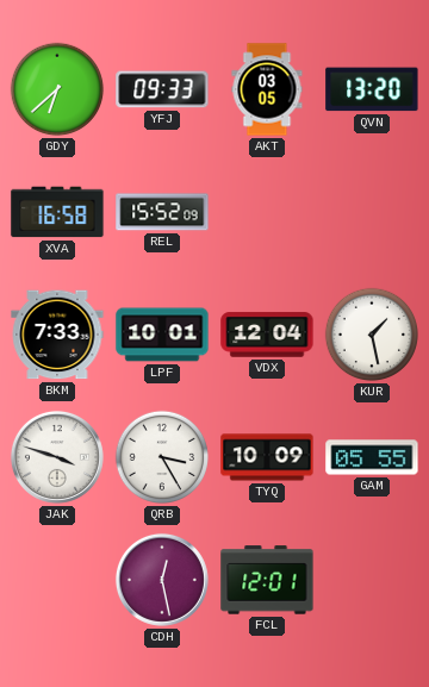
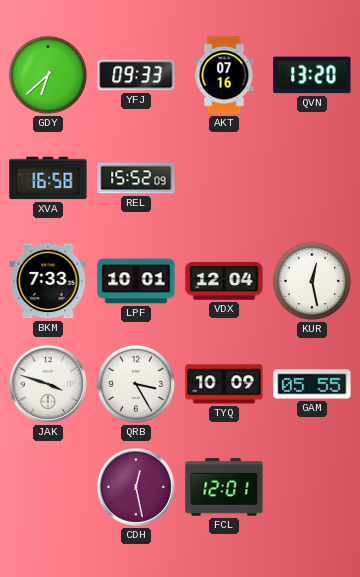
AKT: 03:05 -> 07:16
KUR: 1:28 -> 12:28
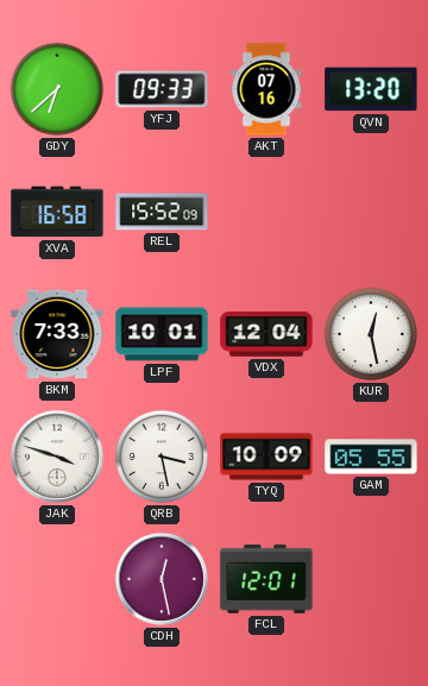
QRB: 3:25 -> 3:28
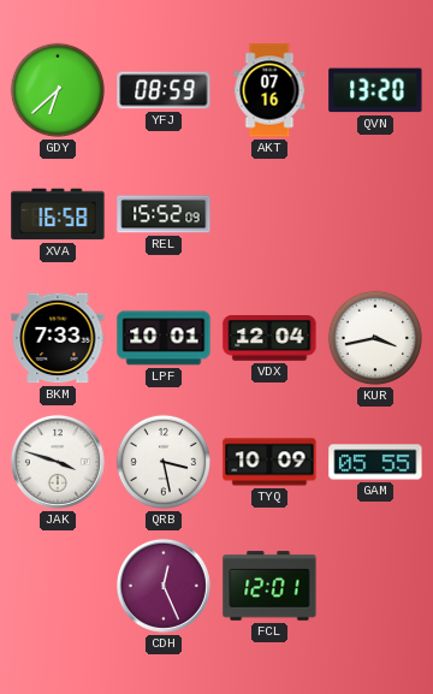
YFJ: 09:33 -> 08:59
KUR: 12:28 -> 3:43
CDH: 12:28 -> 12:26
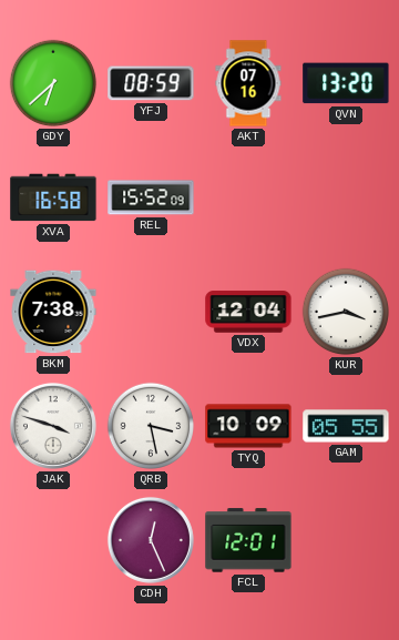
BKM: 7:33 -> 7:38
LPF: 10:01 -> none
